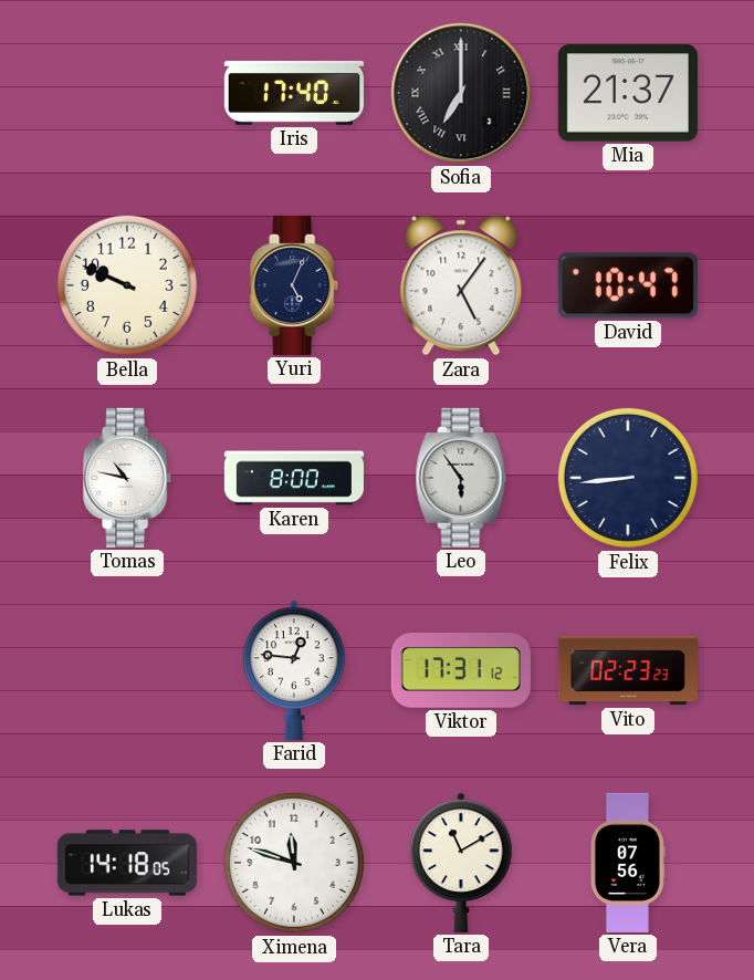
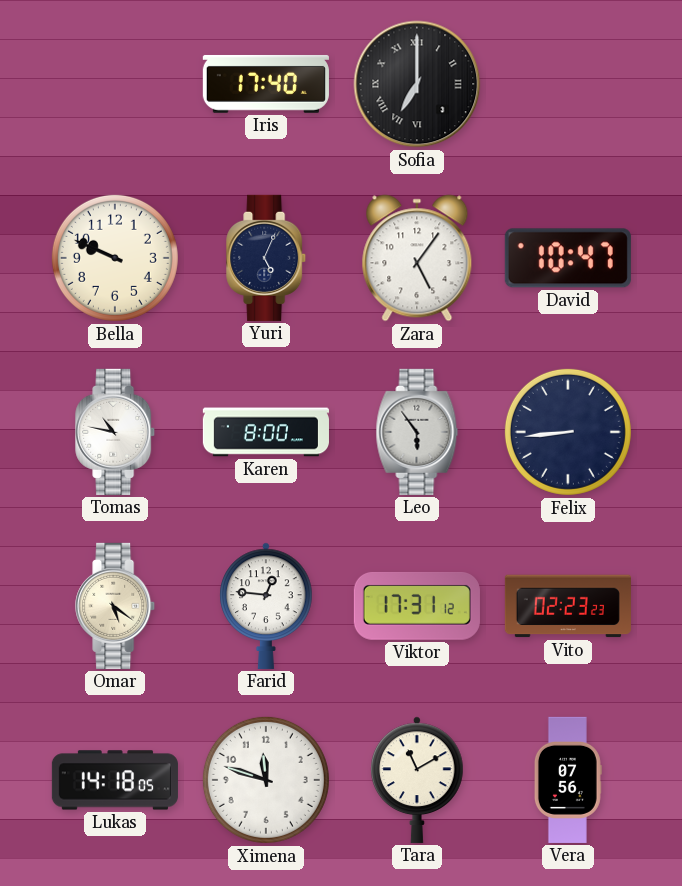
Mia: 21:37 -> none
Omar: none -> 5:21
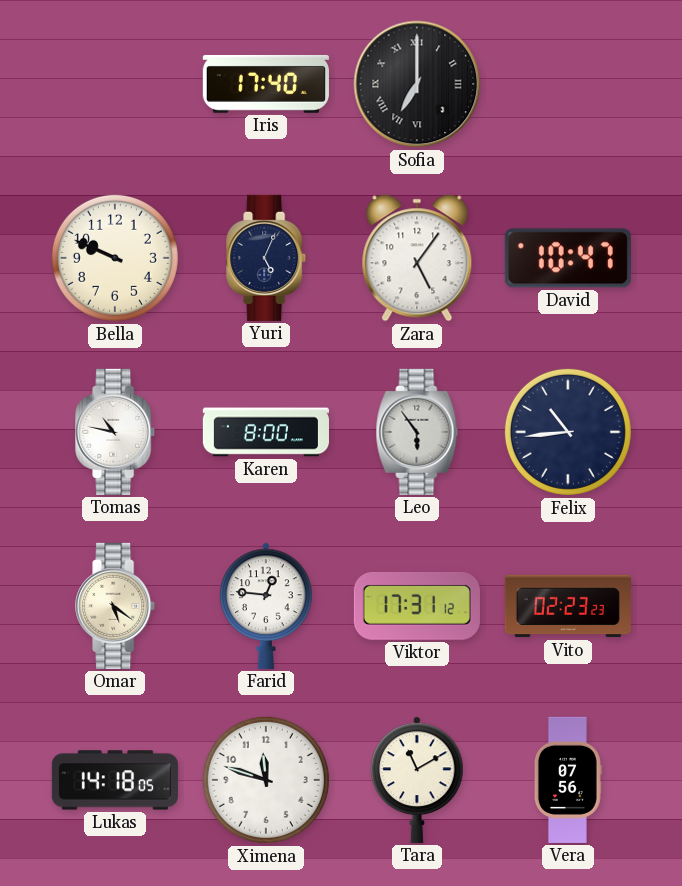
Felix: 8:44 -> 10:44
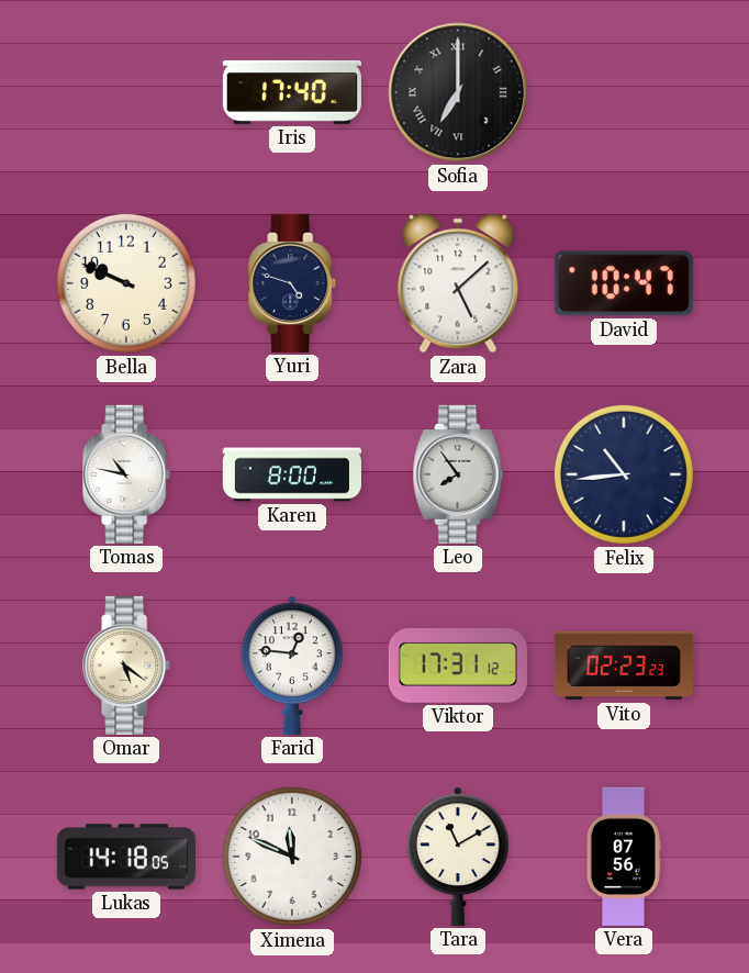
Yuri: 5:04 -> 4:48
Zara: 5:06 -> 5:08
Leo: 5:54 -> 7:54
Ximena: 11:48 -> 11:49
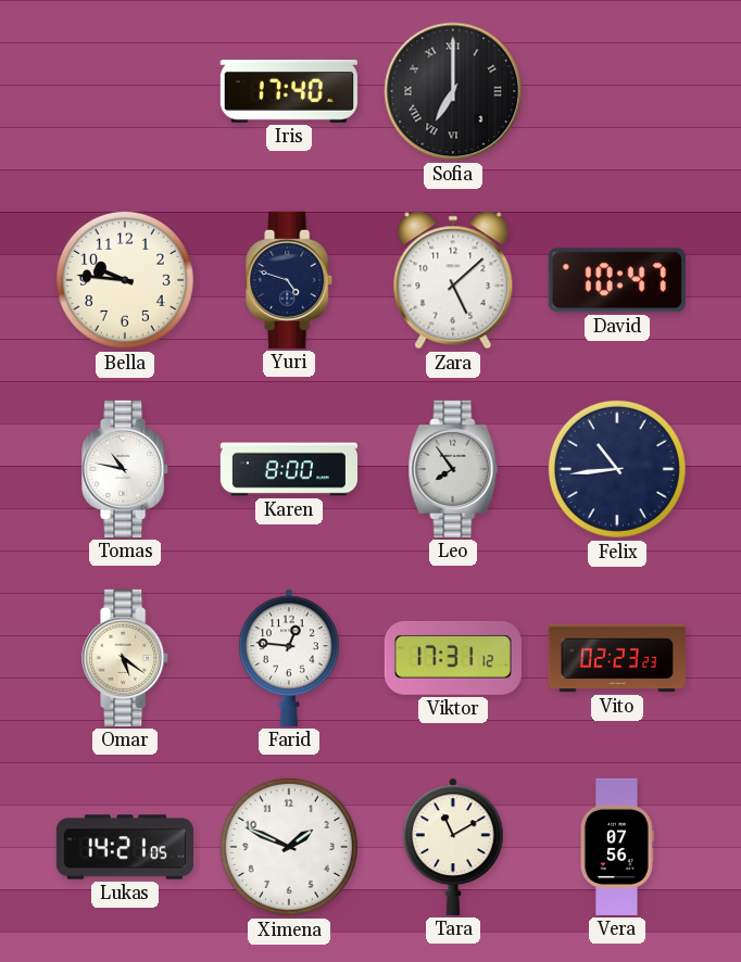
Bella: 9:49 -> 9:46
Lukas: 14:18 -> 14:21
Ximena: 11:49 -> 1:49
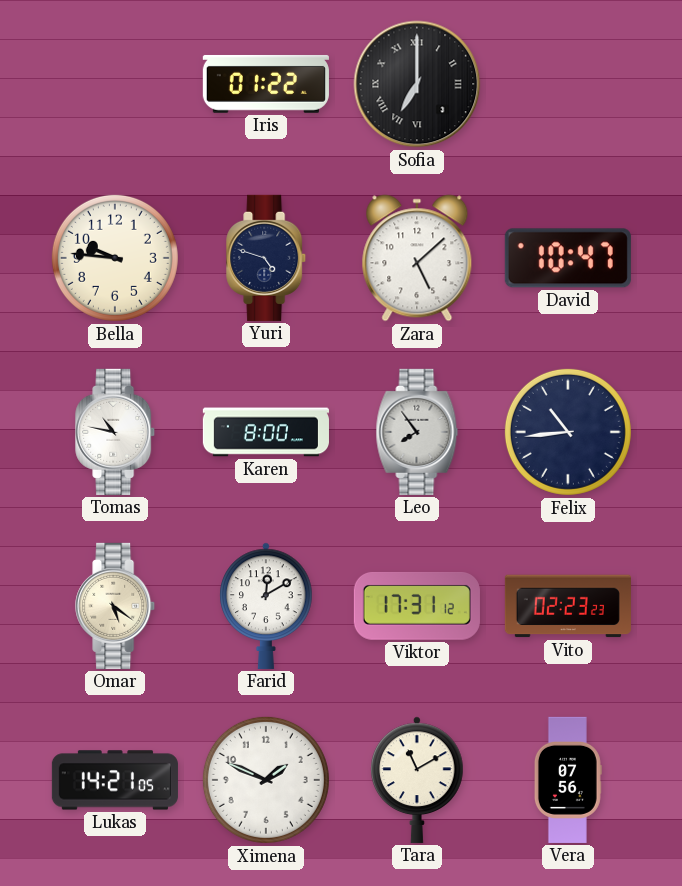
Iris: 17:40 -> 01:22
Farid: 12:46 -> 12:10
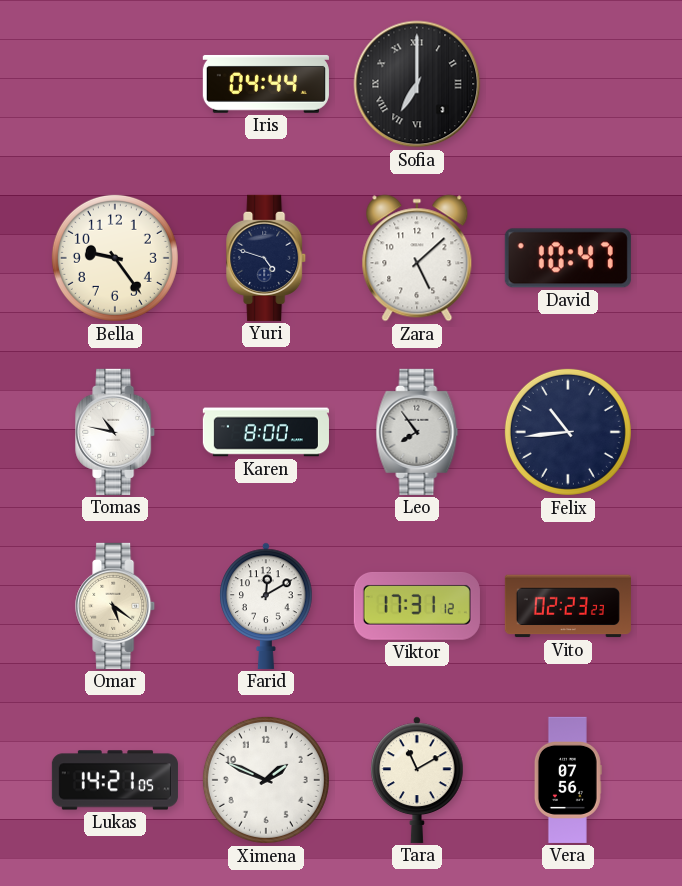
Iris: 01:22 -> 04:44
Bella: 9:46 -> 9:24
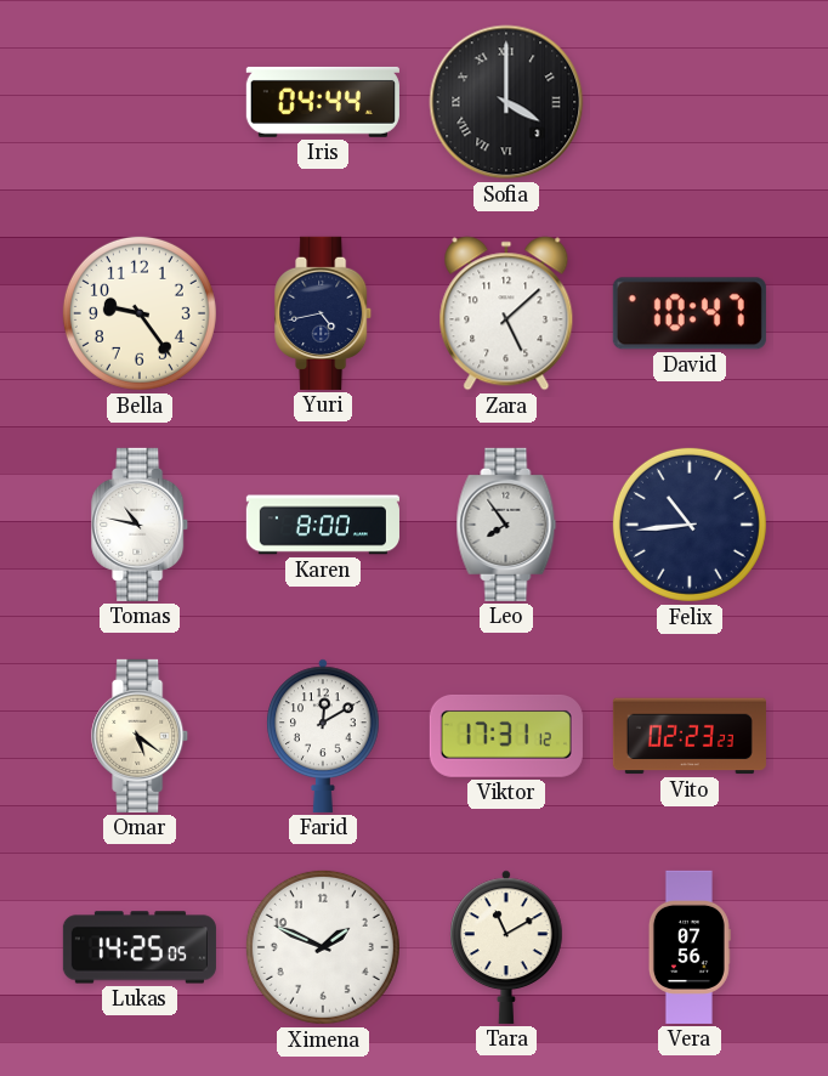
Sofia: 7:00 -> 4:00
Yuri: 4:48 -> 4:43
Lukas: 14:21 -> 14:25
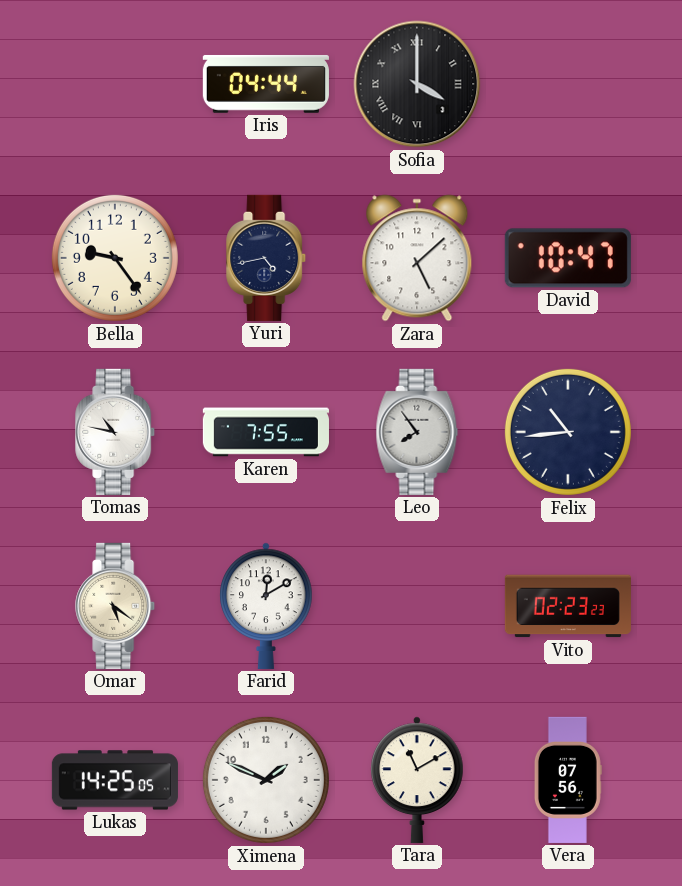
Karen: 8:00 -> 7:55
Viktor: 17:31 -> none
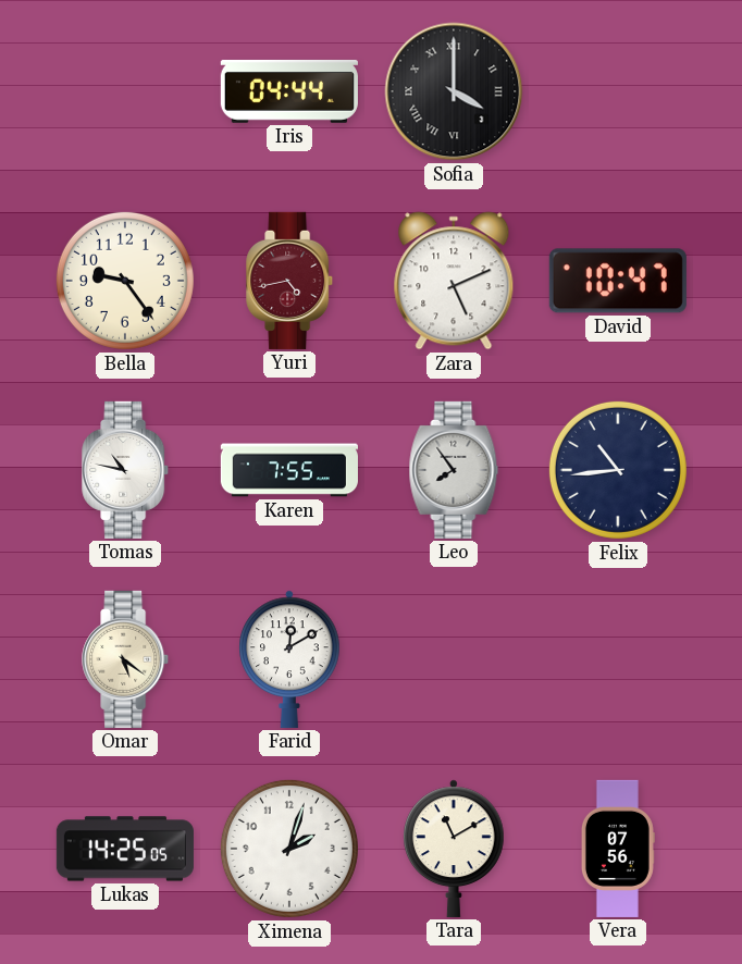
Yuri dial: navy -> burgundy
Zara: 5:08 -> 5:11
Vito: 02:23 -> none
Ximena: 1:49 -> 2:03
